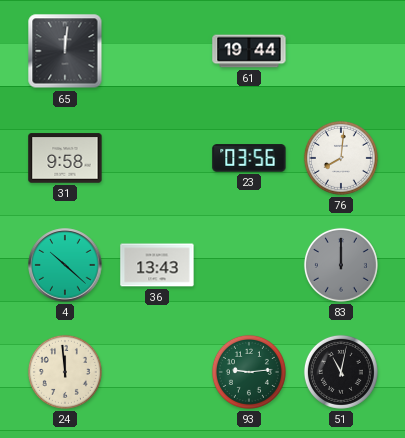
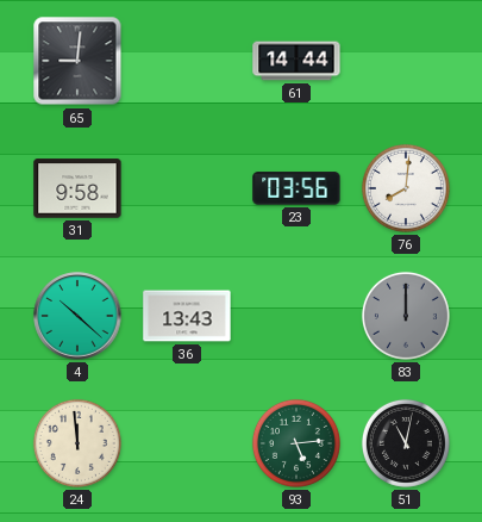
65: 12:01 -> 9:01
61: 19:44 -> 14:44
93: 9:14 -> 5:14
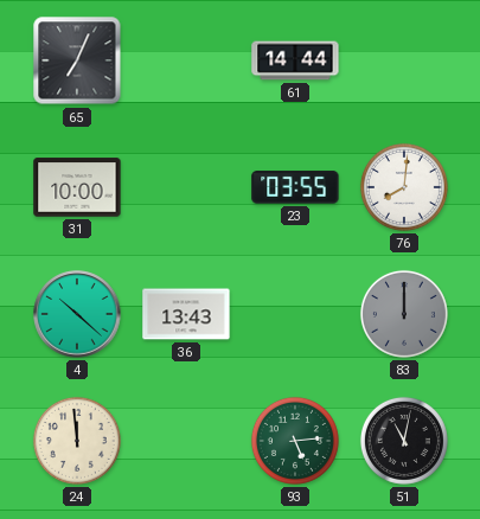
65: 9:01 -> 7:04
31: 9:58 -> 10:00
23: 03:56 -> 03:55
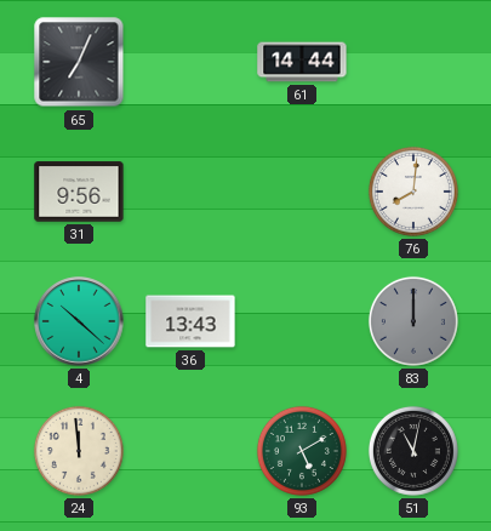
31: 10:00 -> 9:56
23: 03:55 -> none
93: 5:14 -> 5:10
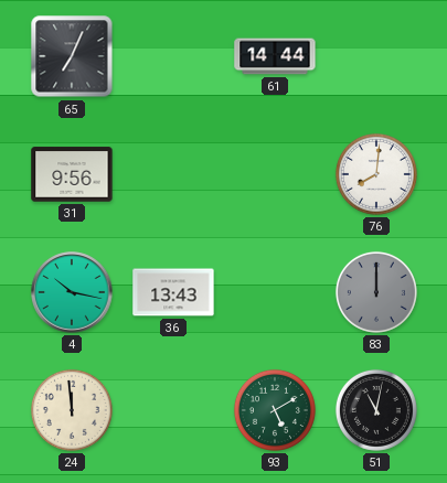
4: 10:22 -> 10:17
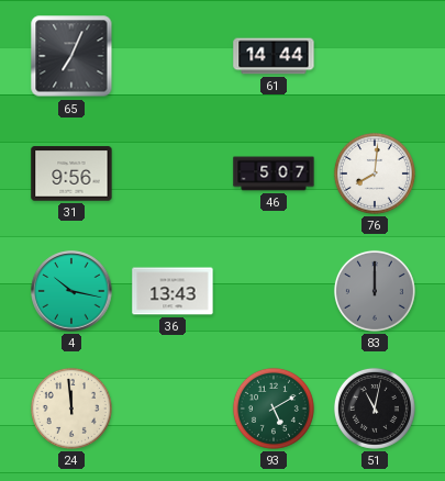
46: none -> 5:07
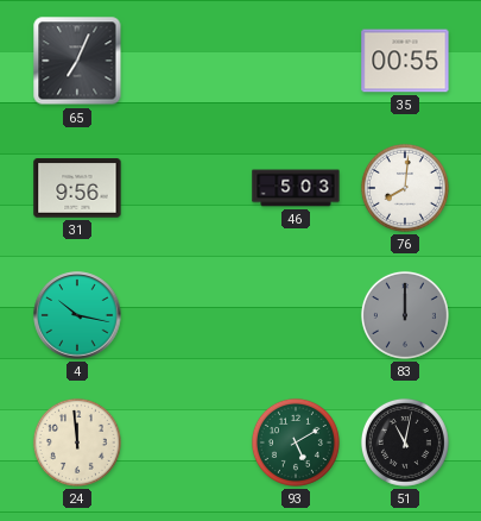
61: 14:44 -> none
35: none -> 00:55
46: 5:07 -> 5:03
36: 13:43 -> none
